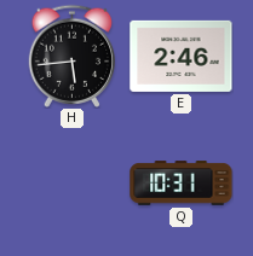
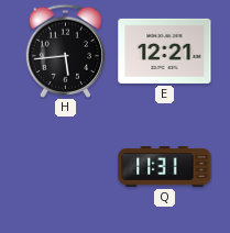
E: 2:46 -> 12:21
Q: 10:31 -> 11:31
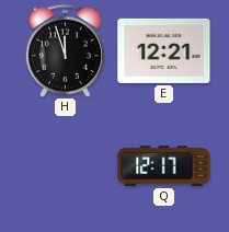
H: 5:44 -> 11:57
Q: 11:31 -> 12:17
